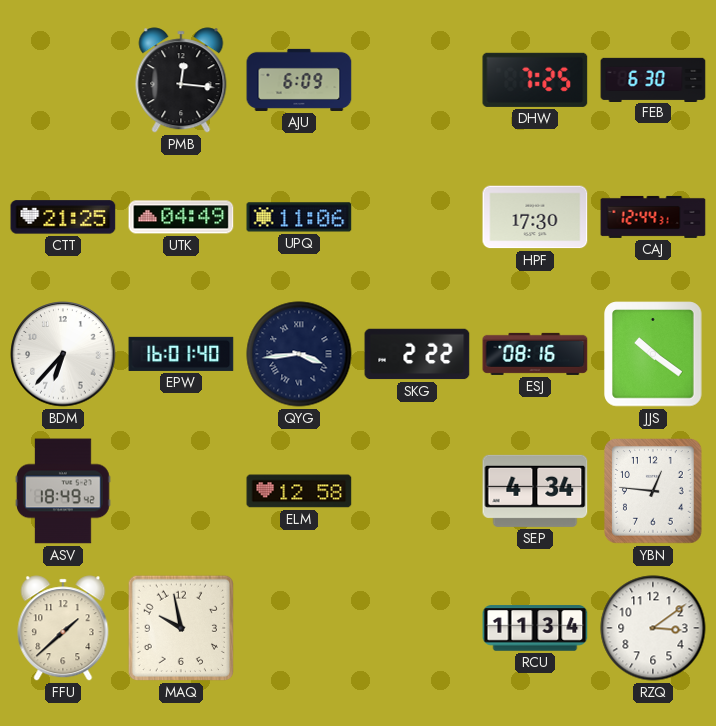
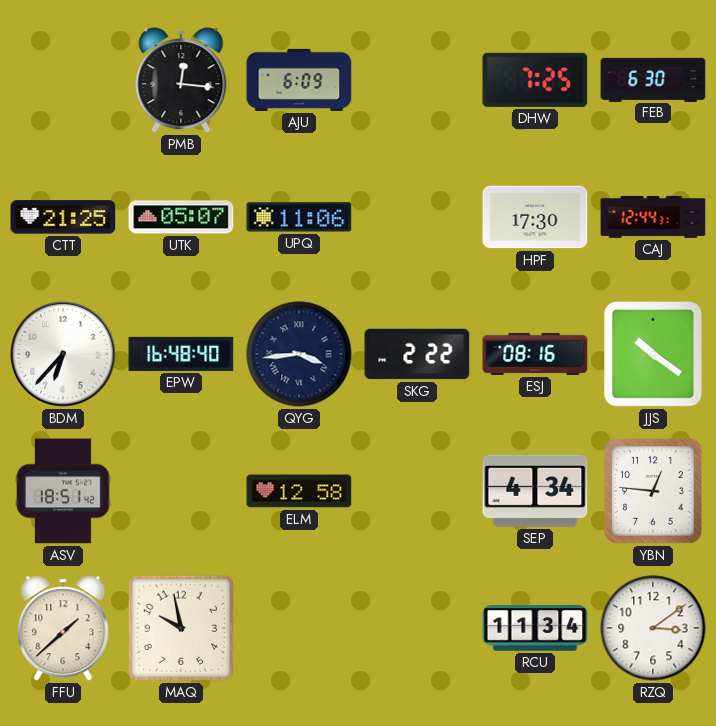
UTK: 04:49 -> 05:07
EPW: 16:01 -> 16:48
ASV: 18:49 -> 18:51
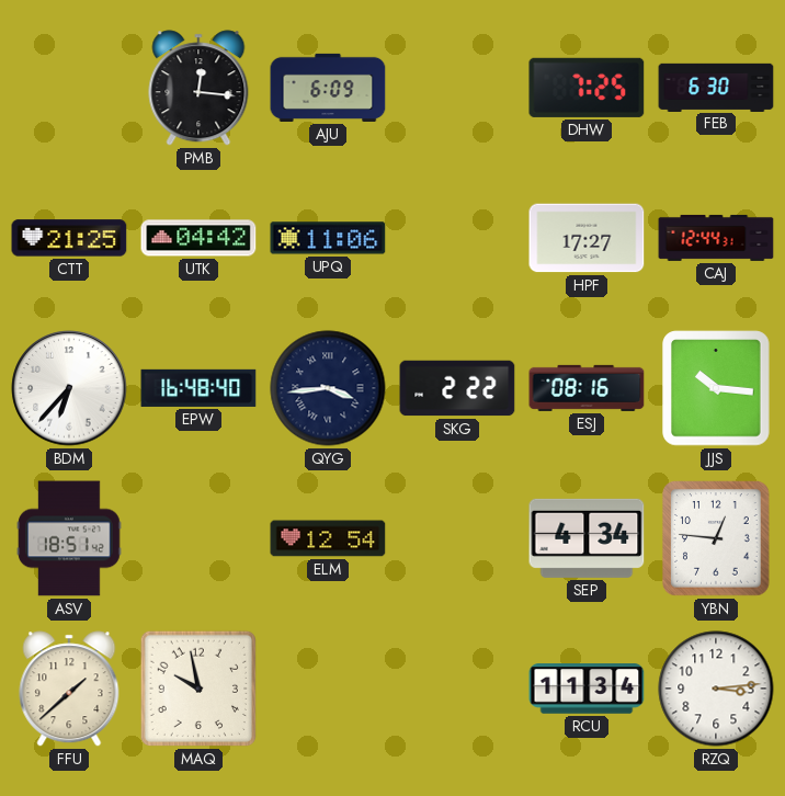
UTK: 05:07 -> 04:42
HPF: 17:30 -> 17:27
JJS: 10:21 -> 10:16
ELM: 12:58 -> 12:54
RZQ: 3:09 -> 3:14
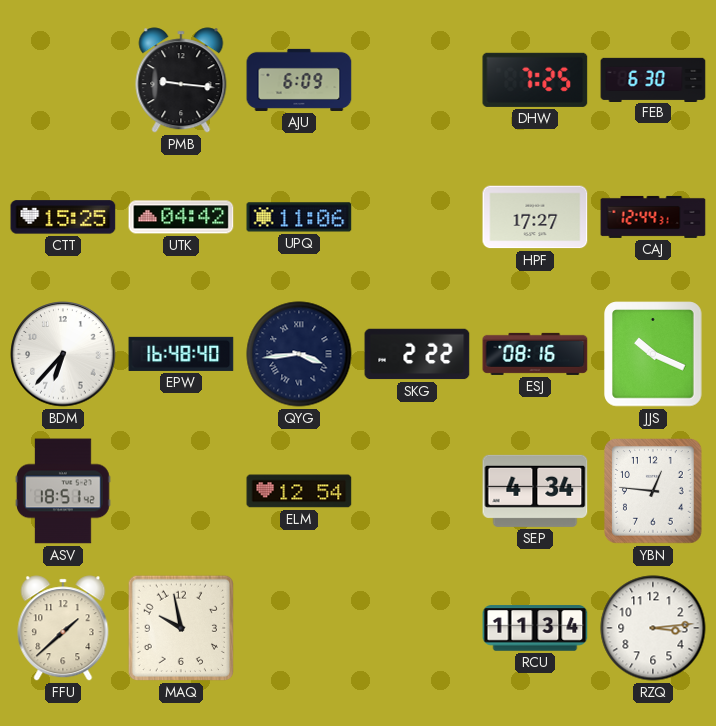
PMB: 12:16 -> 9:16
CTT: 21:25 -> 15:25
JJS: 10:16 -> 10:19
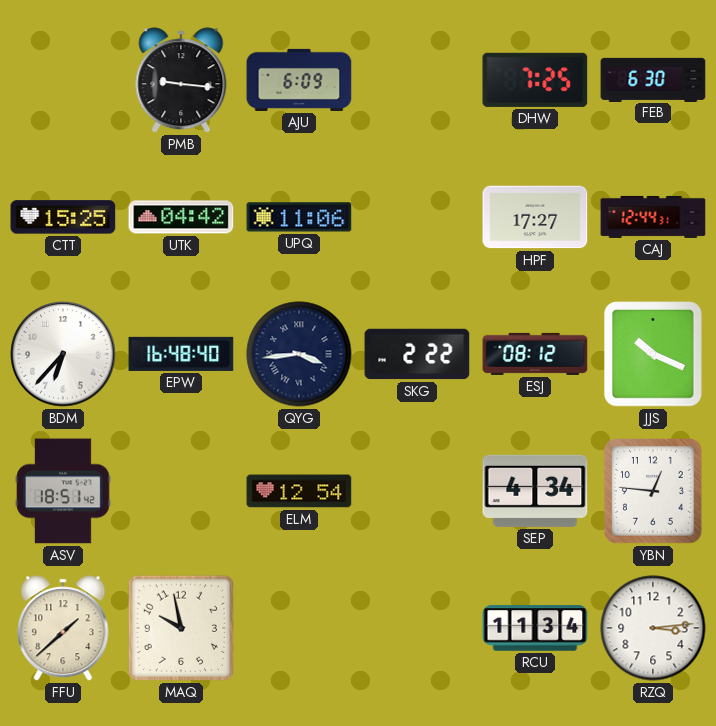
ESJ: 08:16 -> 08:12
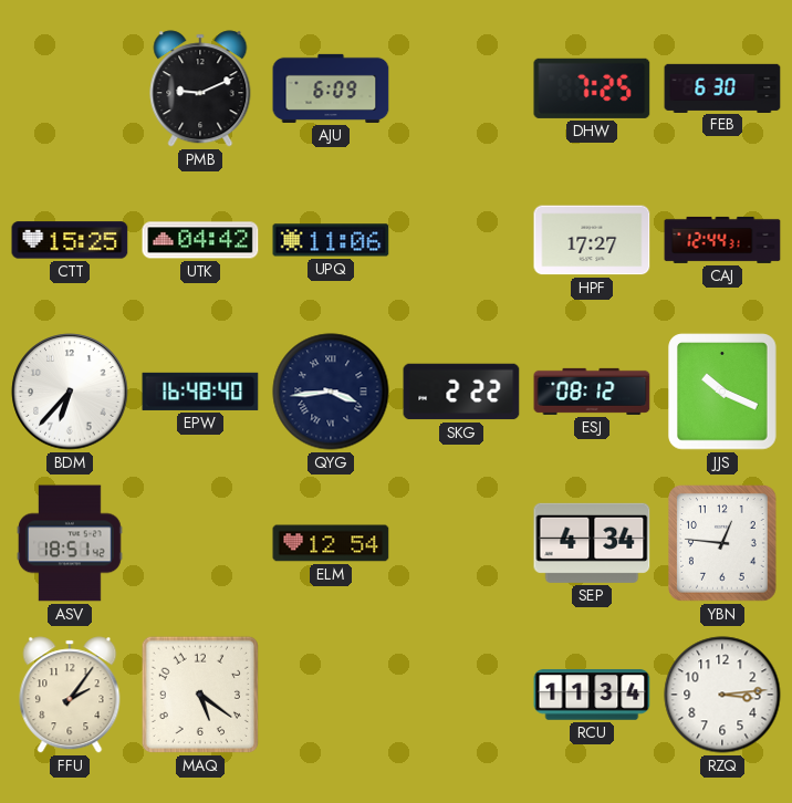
PMB: 9:16 -> 9:11
FFU: 1:38 -> 2:06
MAQ: 9:58 -> 5:21
